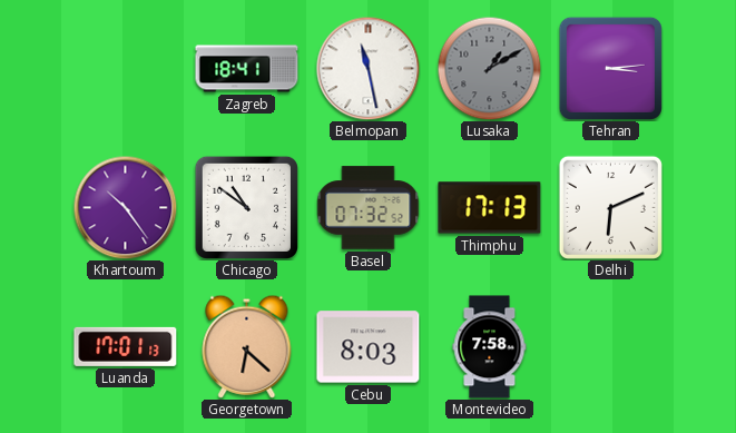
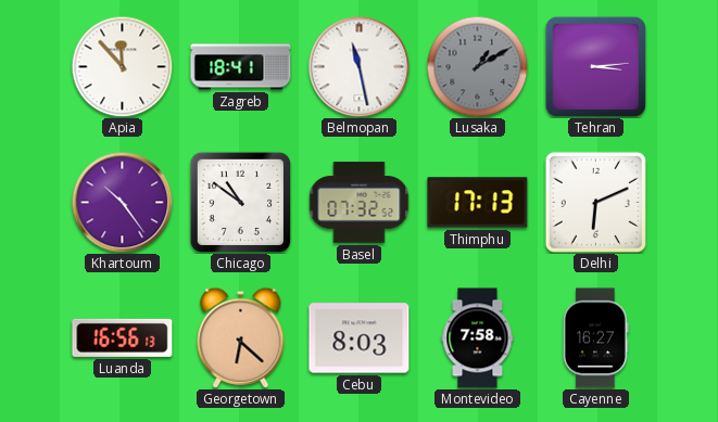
Apia: none -> 11:53
Luanda: 17:01 -> 16:56
Cayenne: none -> 16:27
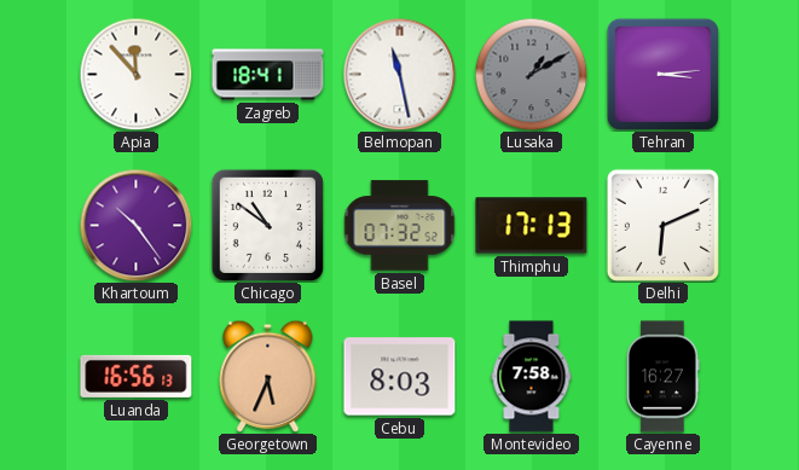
Georgetown: 6:22 -> 5:34
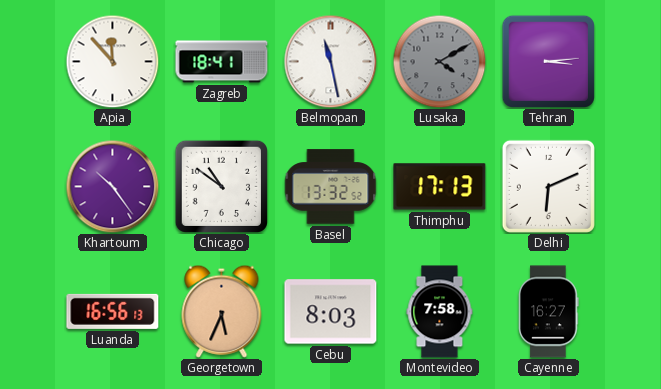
Lusaka: 1:10 -> 4:10
Basel: 07:32 -> 13:32
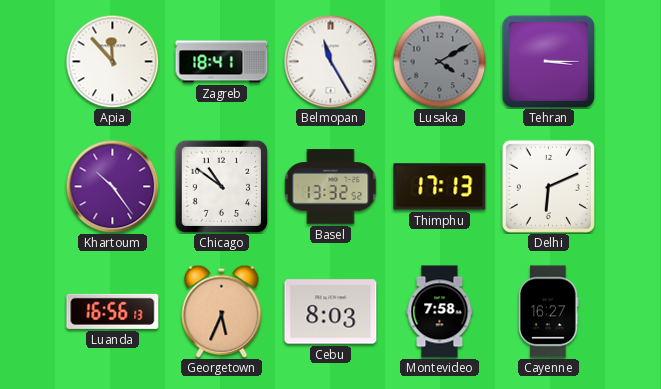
Belmopan: 11:28 -> 11:25
Tehran: 3:14 -> 3:15
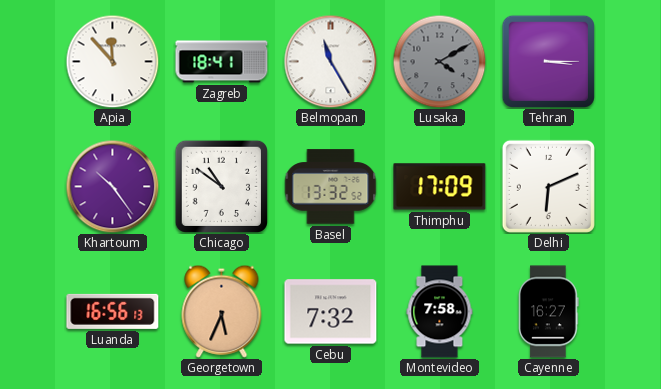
Thimphu: 17:13 -> 17:09
Cebu: 8:03 -> 7:32
